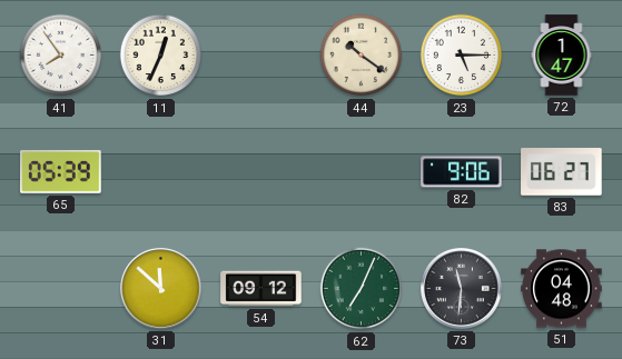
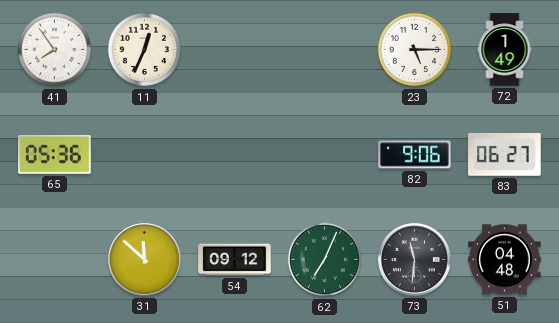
44: 10:21 -> none
72: 1:47 -> 1:49
65: 05:39 -> 05:36
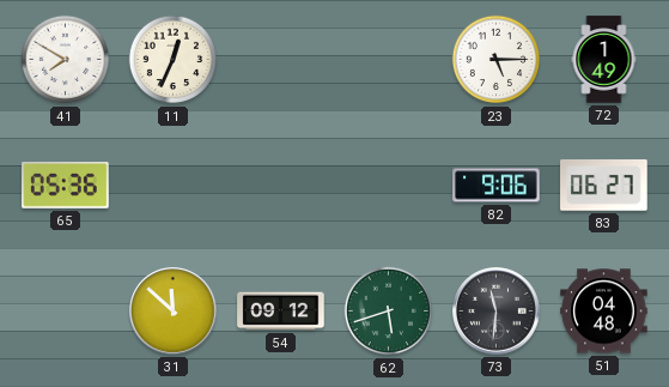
41: 7:54 -> 7:50
62: 7:04 -> 5:42
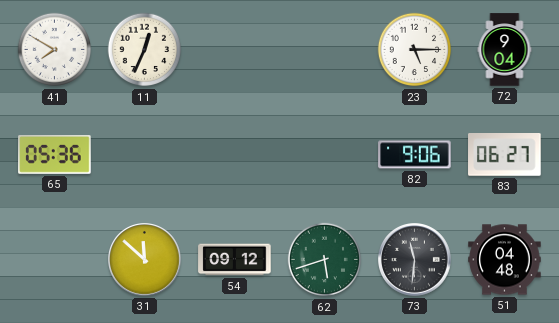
72: 1:49 -> 9:04
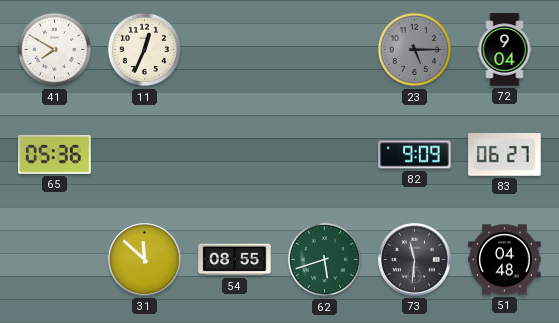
23 dial: white -> grey
82: 9:06 -> 9:09
54: 09:12 -> 08:55
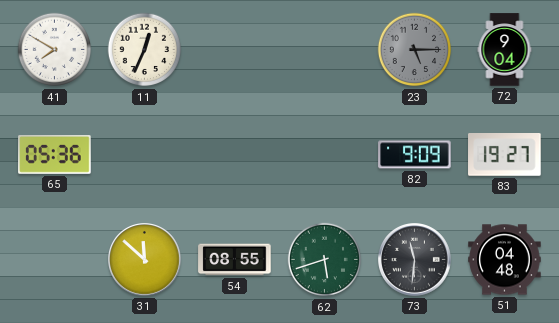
83: 06:27 -> 19:27
